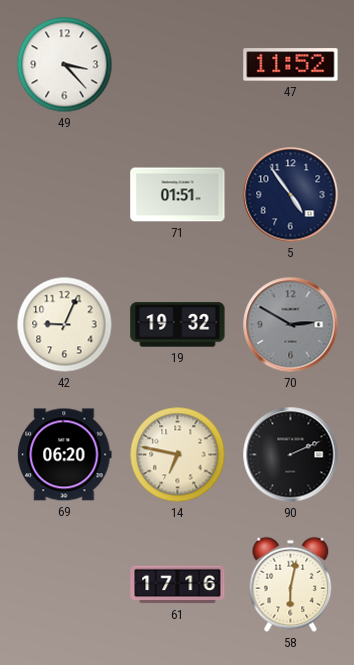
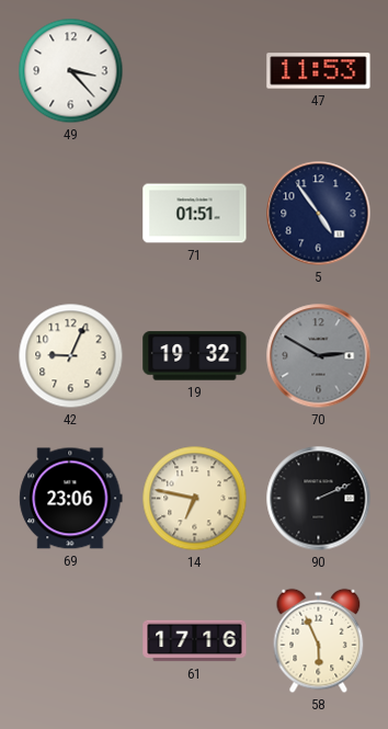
47: 11:52 -> 11:53
69: 06:20 -> 23:06
58: 6:02 -> 5:56
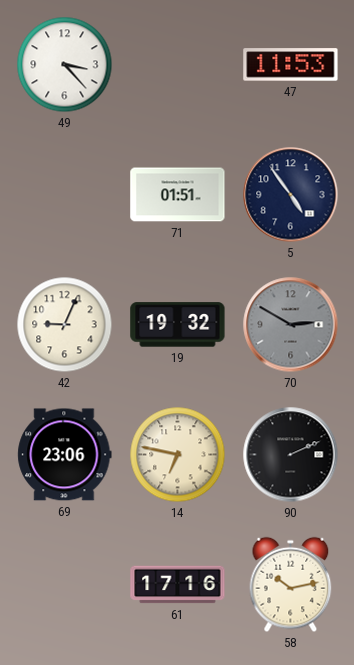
58: 5:56 -> 10:13
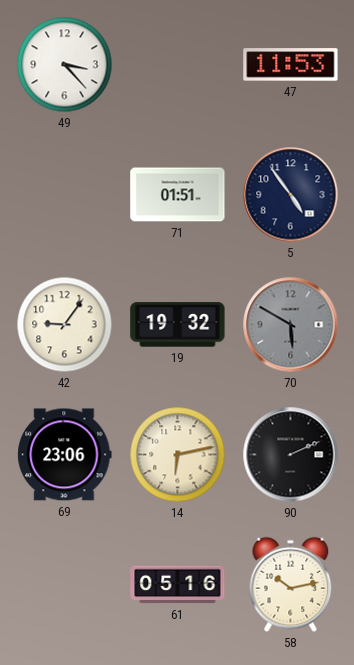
42: 9:04 -> 9:06
70: 2:50 -> 5:50
14: 6:47 -> 6:13
61: 17:16 -> 05:16
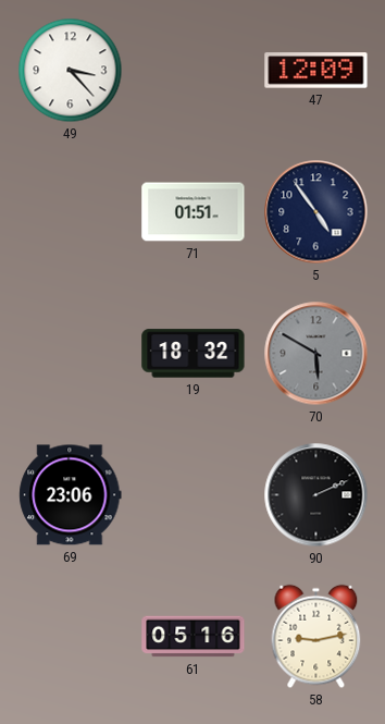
47: 11:53 -> 12:09
42: 9:06 -> none
19: 19:32 -> 18:32
14: 6:13 -> none
58: 10:13 -> 9:13
